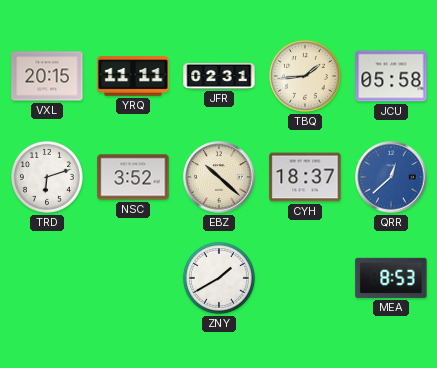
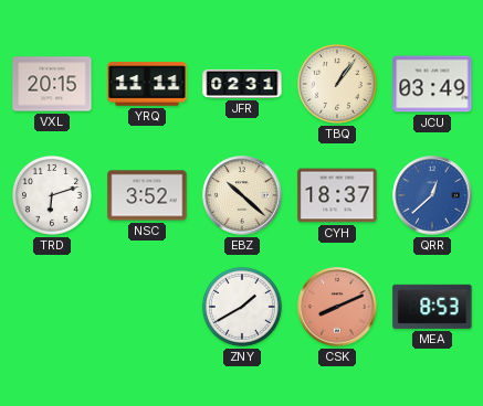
TBQ: 1:44 -> 1:06
JCU: 05:58 -> 03:49
CSK: none -> 8:11
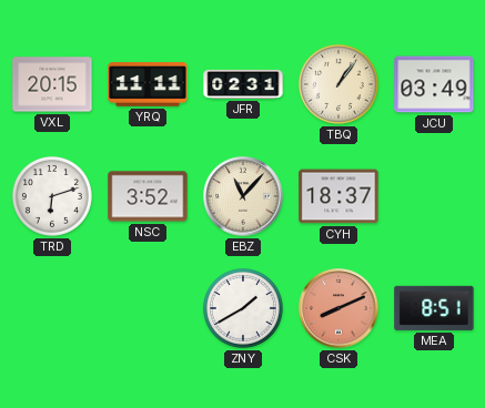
EBZ: 10:22 -> 11:07
QRR: 12:38 -> none
MEA: 8:53 -> 8:51
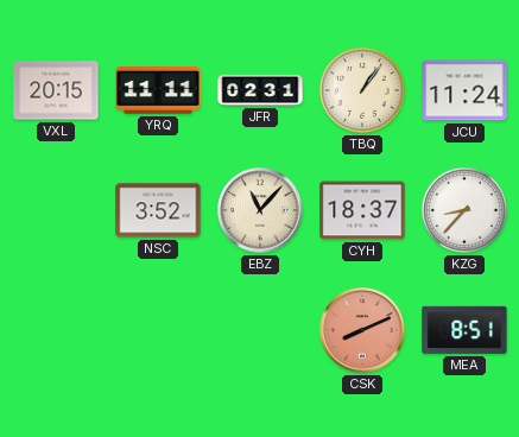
JCU: 03:49 -> 11:24
TRD: 6:12 -> none
KZG: none -> 8:37
ZNY: 1:40 -> none
